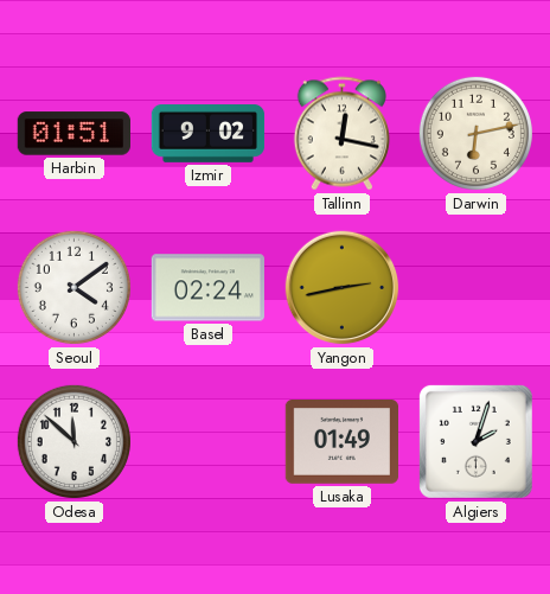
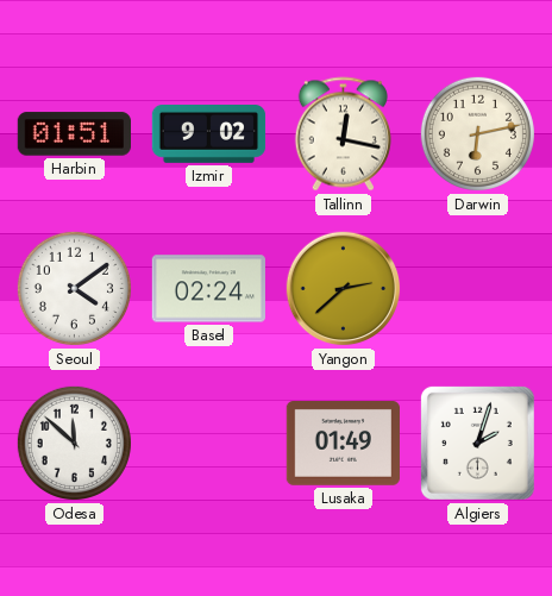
Yangon: 2:43 -> 2:38
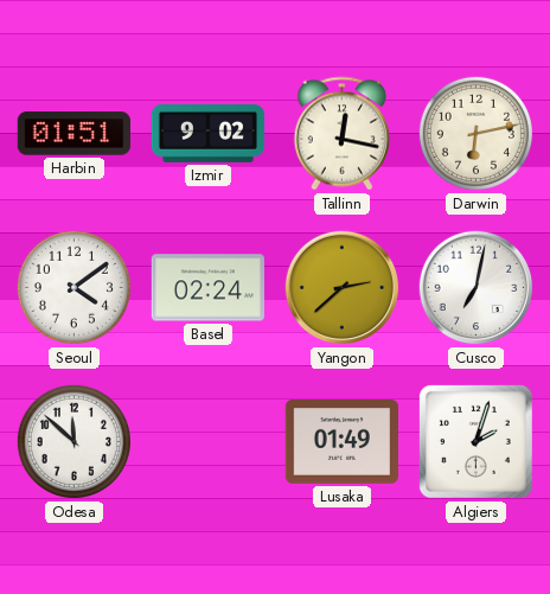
Cusco: none -> 7:02
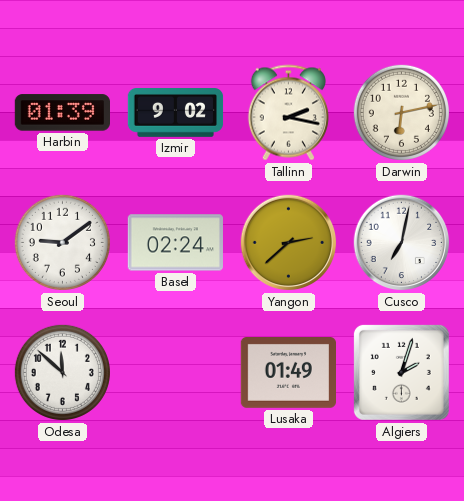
Harbin: 01:51 -> 01:39
Tallinn: 12:17 -> 2:17
Seoul: 4:09 -> 9:09
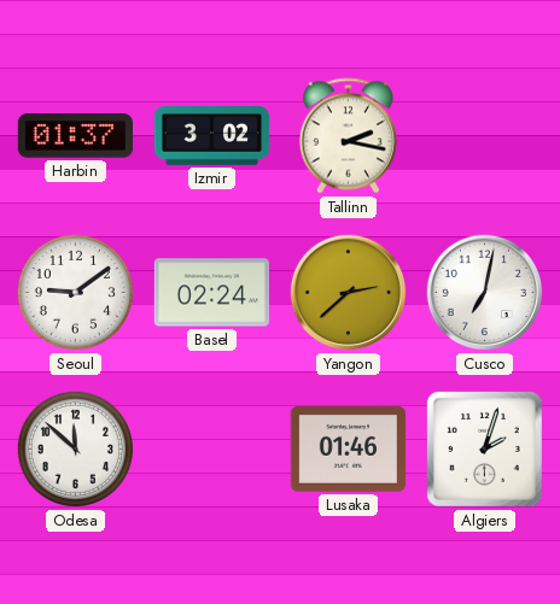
Harbin: 01:39 -> 01:37
Izmir: 9:02 -> 3:02
Darwin: 6:13 -> none
Lusaka: 01:49 -> 01:46
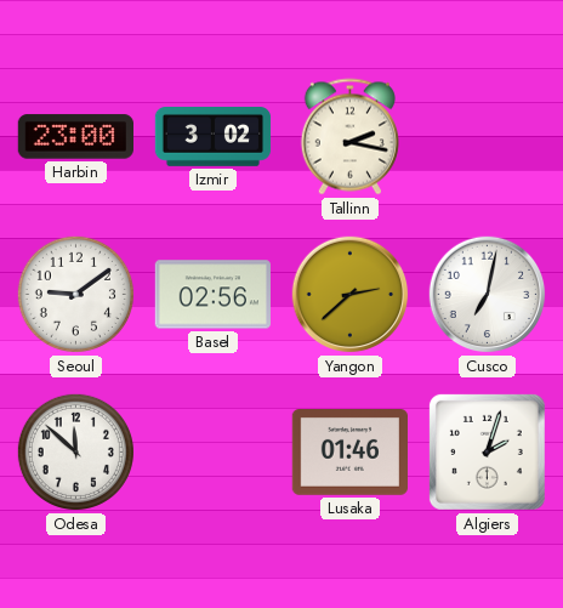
Harbin: 01:37 -> 23:00
Basel: 02:24 -> 02:56
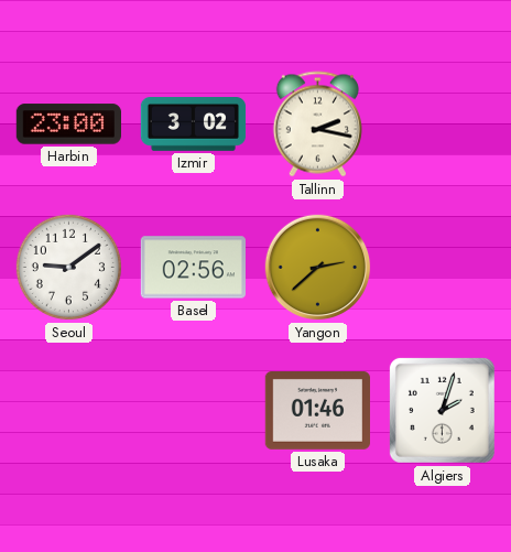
Cusco: 7:02 -> none
Odesa: 11:52 -> none
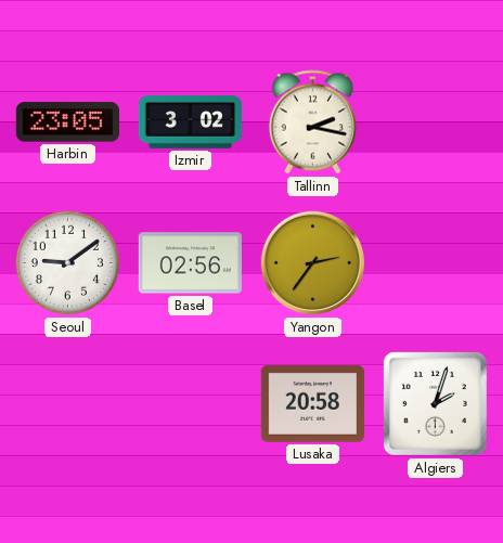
Harbin: 23:00 -> 23:05
Yangon: 2:38 -> 2:36
Lusaka: 01:46 -> 20:58
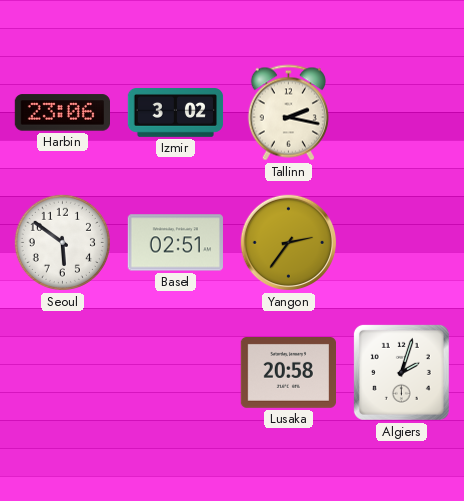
Harbin: 23:05 -> 23:06
Seoul: 9:09 -> 5:51
Basel: 02:56 -> 02:51
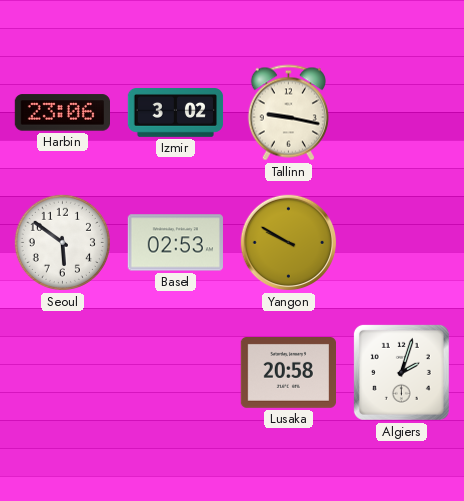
Tallinn: 2:17 -> 9:17
Basel: 02:51 -> 02:53
Yangon: 2:36 -> 9:50
